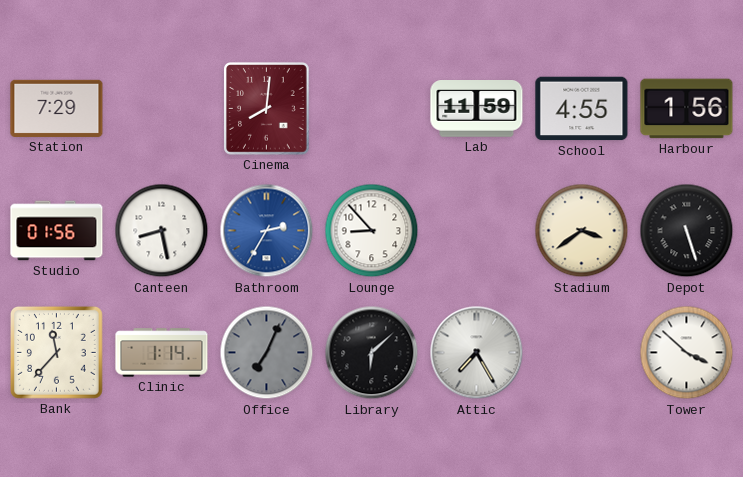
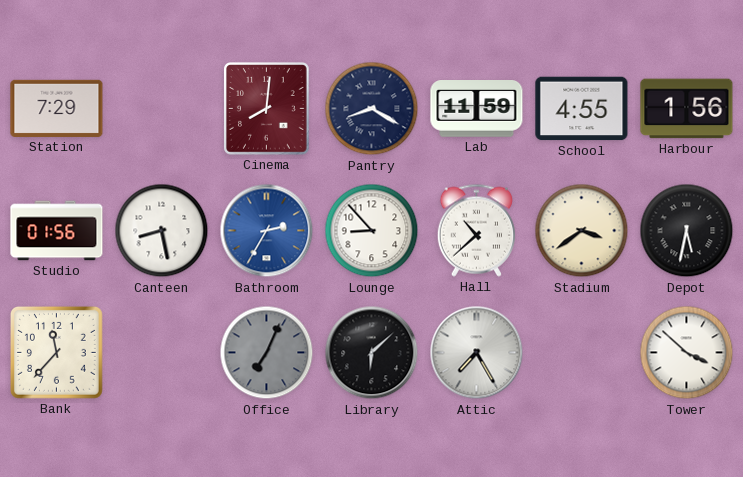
Pantry: none -> 8:20
Hall: none -> 10:38
Depot: 5:27 -> 5:32
Clinic: 1:14 -> none
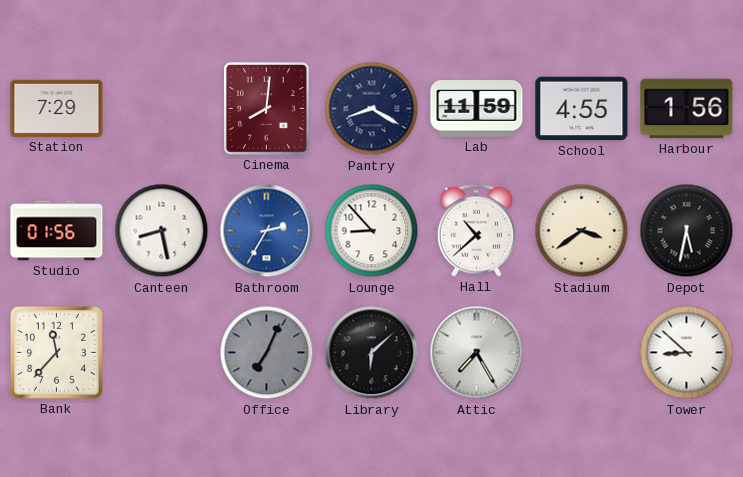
Tower: 3:52 -> 8:52
